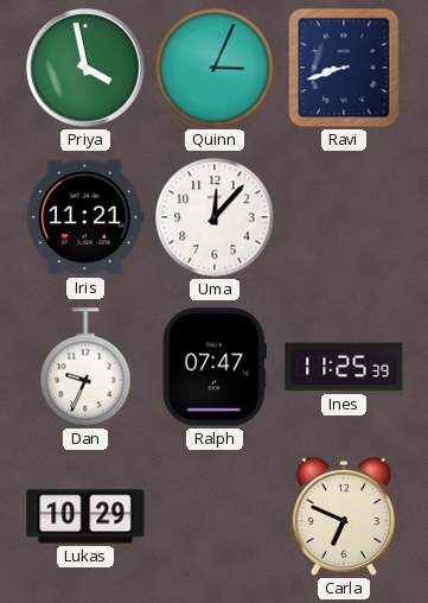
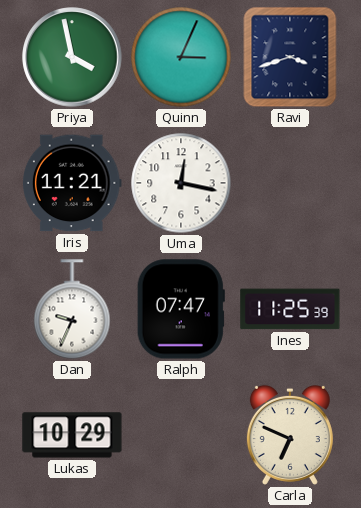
Ravi: 8:42 -> 3:42
Uma: 12:07 -> 12:17
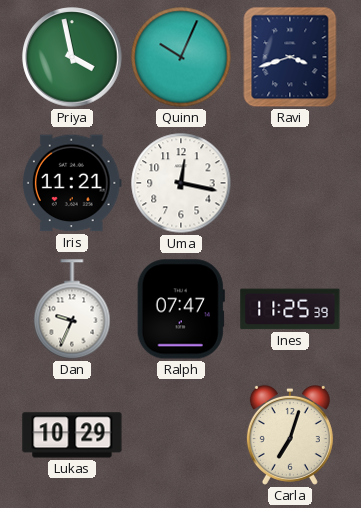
Quinn: 3:04 -> 10:04
Carla: 6:49 -> 7:03
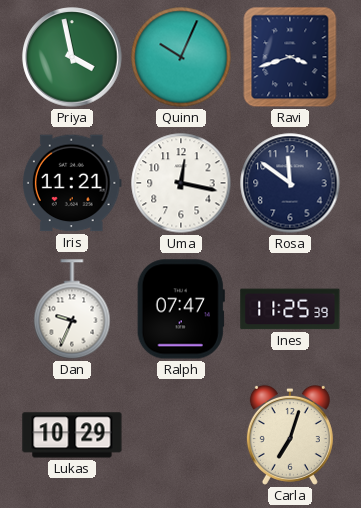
Rosa: none -> 11:51
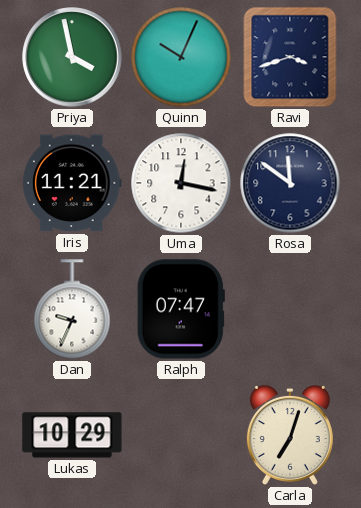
Ines: 11:25 -> none
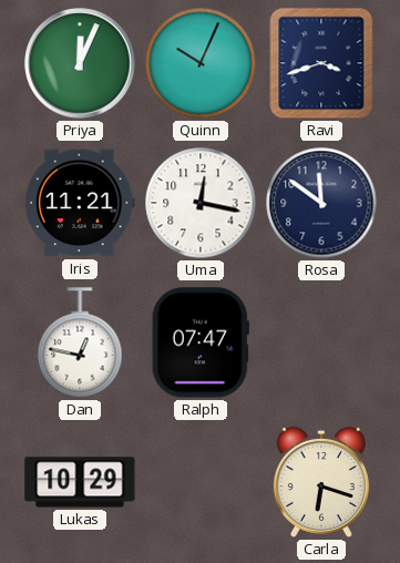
Priya: 3:58 -> 12:04
Dan: 9:34 -> 12:47
Carla: 7:03 -> 6:18
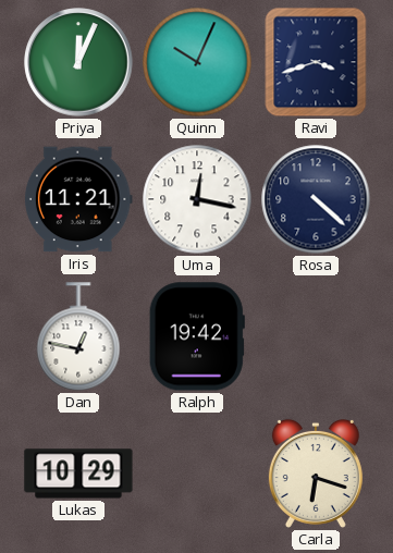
Rosa: 11:51 -> 4:22
Ralph: 07:47 -> 19:42
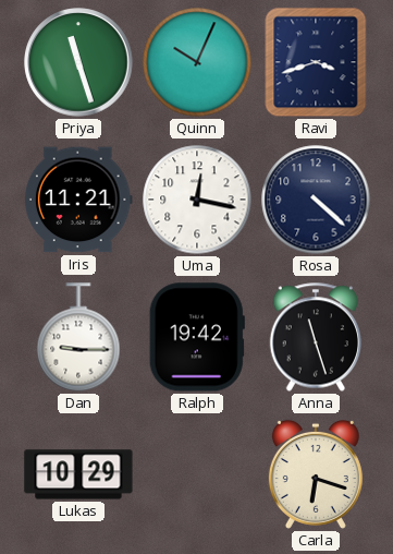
Priya: 12:04 -> 11:27
Dan: 12:47 -> 9:15
Anna: none -> 11:27
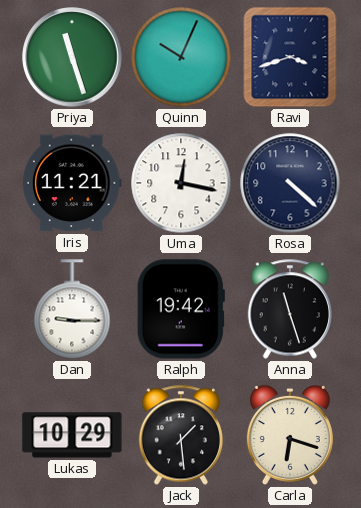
Jack: none -> 1:29
